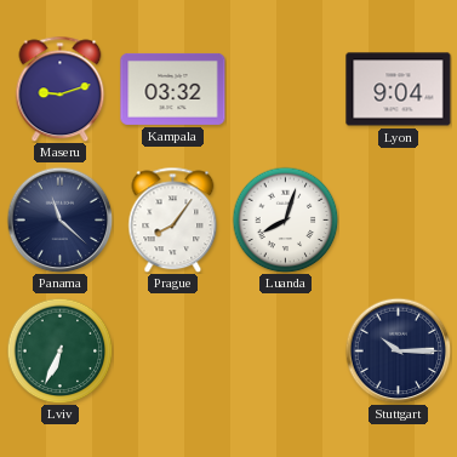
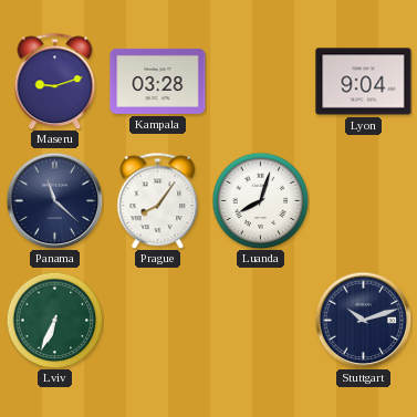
Kampala: 03:32 -> 03:28
Stuttgart: 10:15 -> 10:12
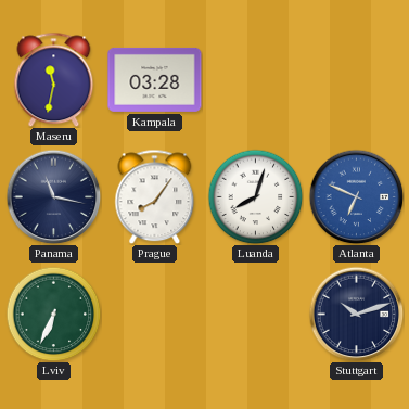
Maseru: 9:12 -> 11:32
Lyon: 9:04 -> none
Panama: 11:22 -> 11:17
Atlanta: none -> 6:49
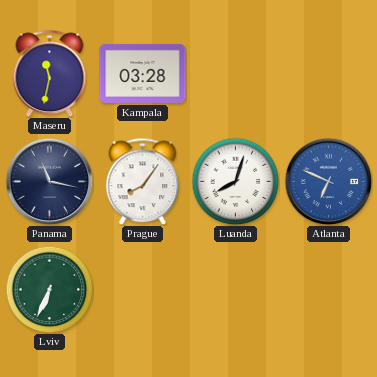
Stuttgart: 10:12 -> none
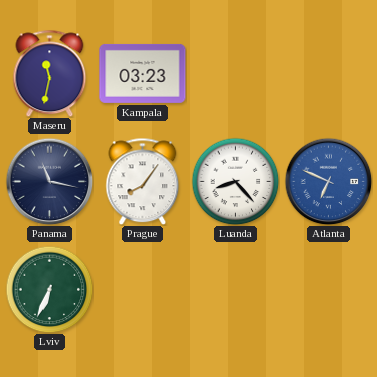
Kampala: 03:28 -> 03:23
Luanda: 8:03 -> 8:23
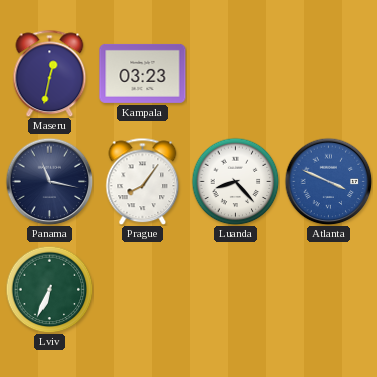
Maseru: 11:32 -> 12:32
Atlanta: 6:49 -> 3:49
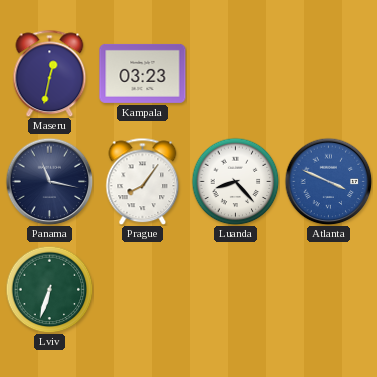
Lviv: 6:34 -> 6:33
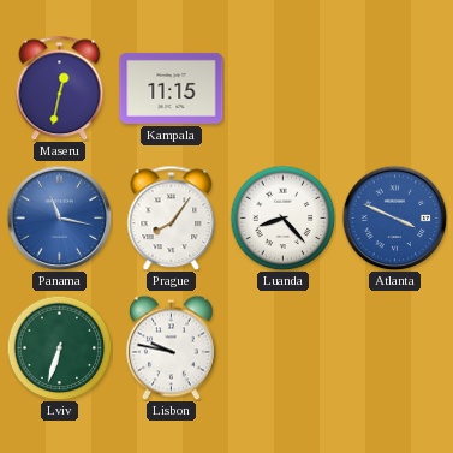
Kampala: 03:23 -> 11:15
Panama dial: navy -> blue
Lisbon: none -> 9:47
